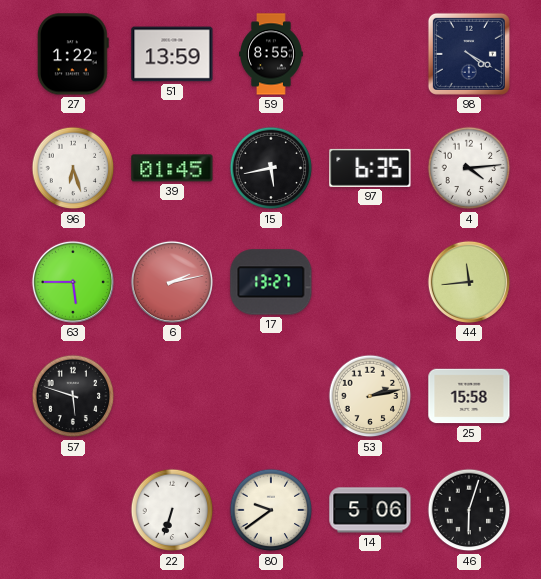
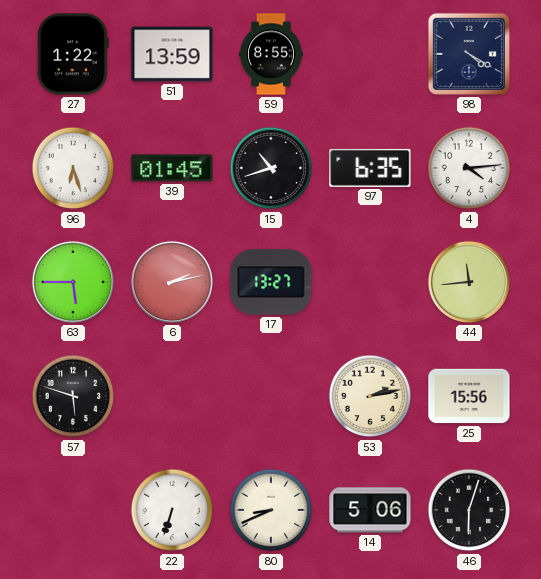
15: 5:43 -> 10:42
25: 15:58 -> 15:56
80: 9:39 -> 8:41
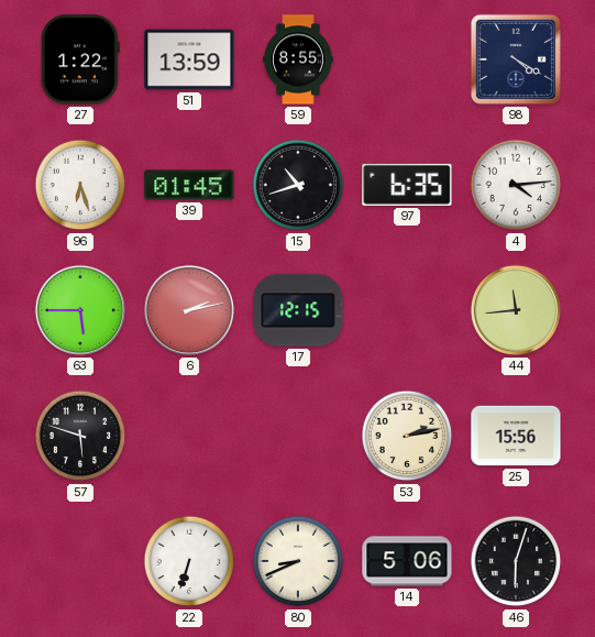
17: 13:27 -> 12:15
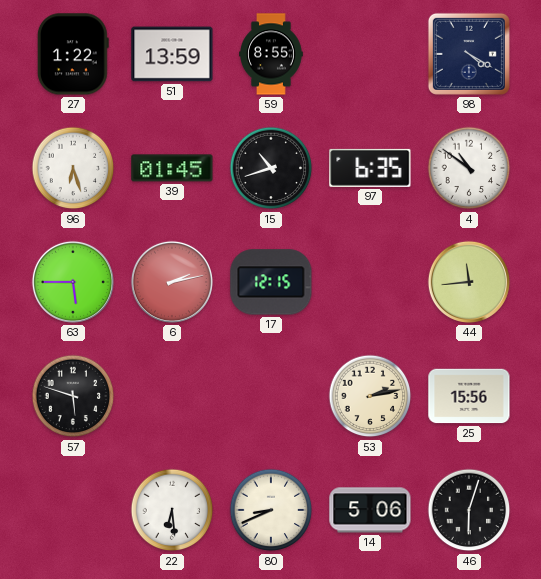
4: 4:14 -> 10:51
22: 6:33 -> 6:29
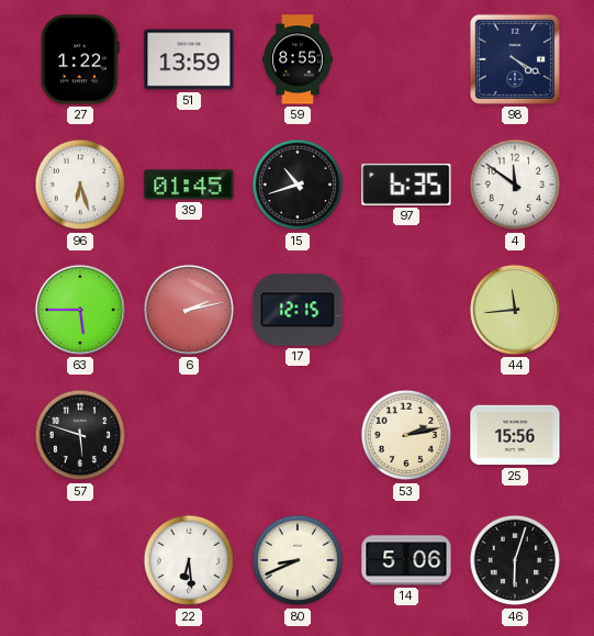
4: 10:51 -> 11:51
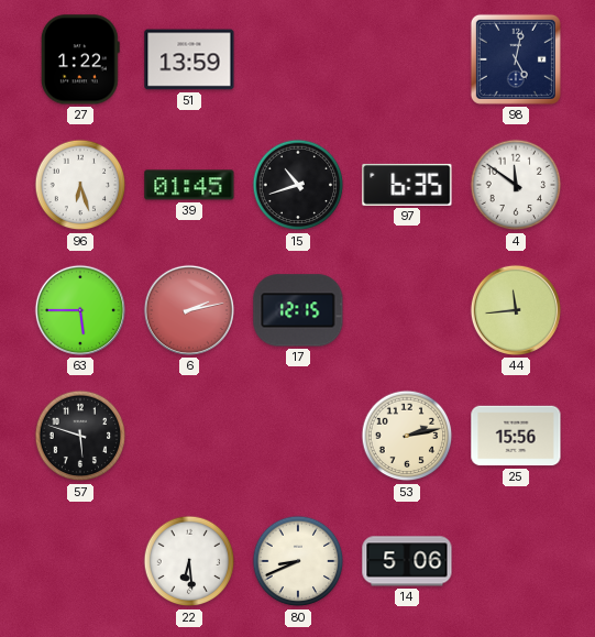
59: 8:55 -> none
98: 4:20 -> 5:02
46: 6:03 -> none
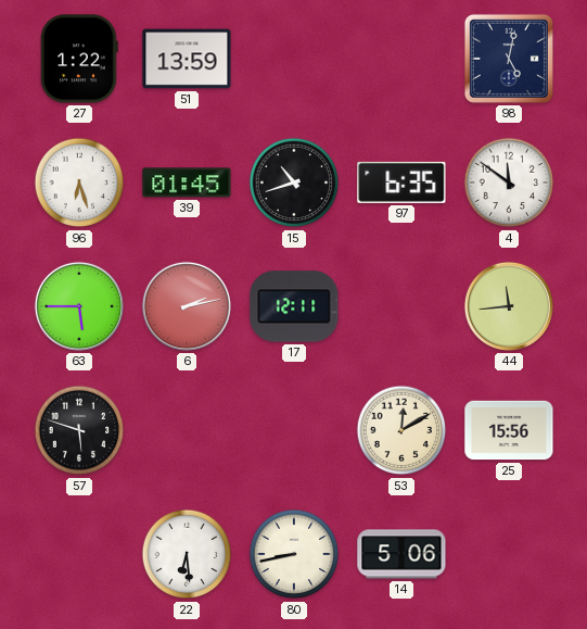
17: 12:15 -> 12:11
53: 2:13 -> 12:10
80: 8:41 -> 8:43
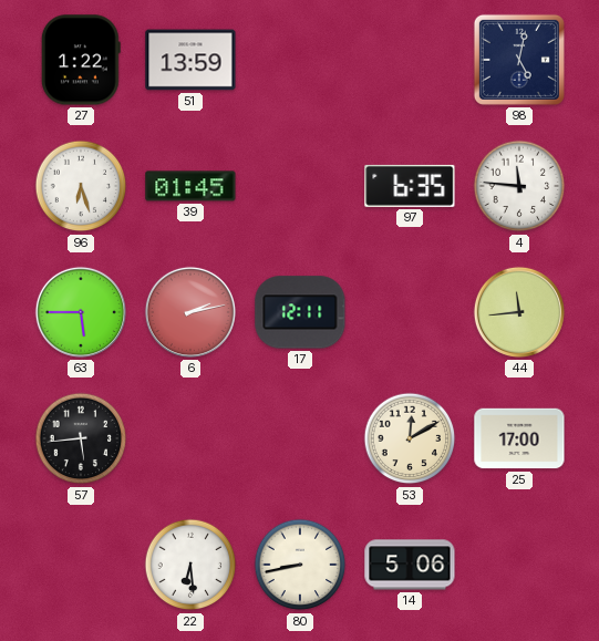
15: 10:42 -> none
4: 11:51 -> 11:46
57: 5:48 -> 5:44
25: 15:56 -> 17:00
